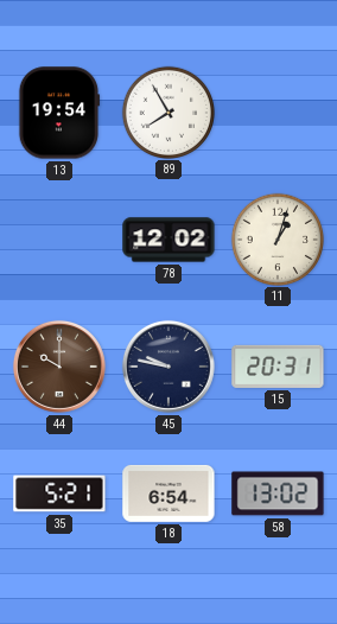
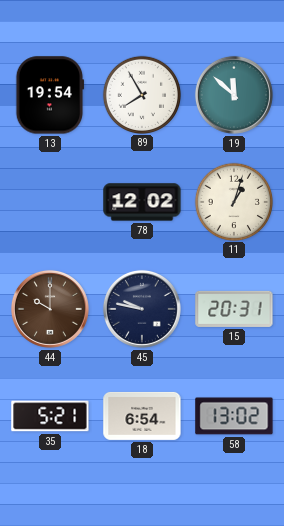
19: none -> 11:52
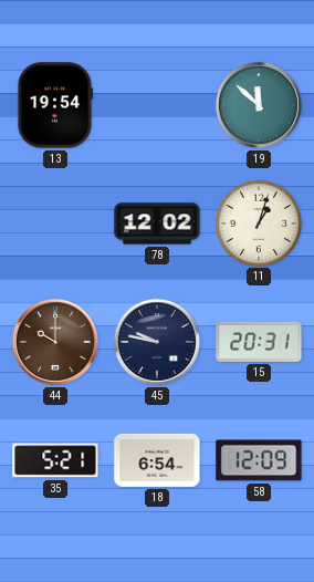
89: 7:55 -> none
58: 13:02 -> 12:09
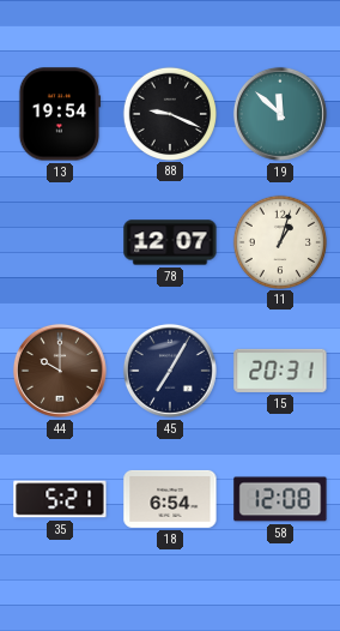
88: none -> 9:19
78: 12:02 -> 12:07
45: 9:47 -> 7:05
58: 12:09 -> 12:08
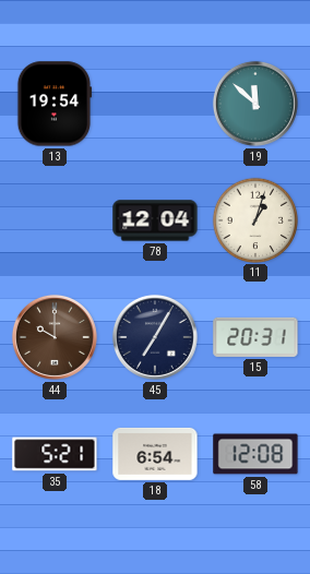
88: 9:19 -> none
78: 12:07 -> 12:04
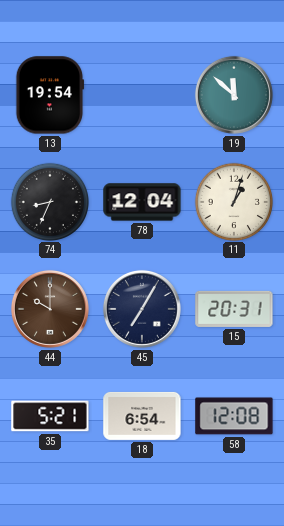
74: none -> 8:34
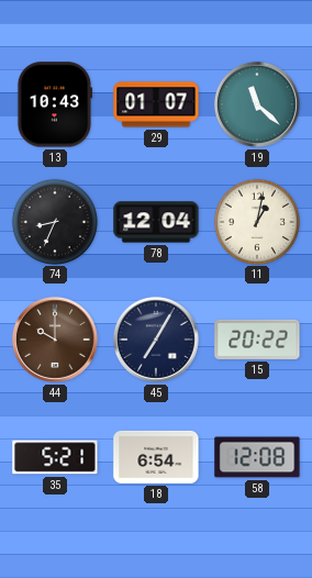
13: 19:54 -> 10:43
29: none -> 01:07
19: 11:52 -> 11:22
11: 1:03 -> 1:02
15: 20:31 -> 20:22
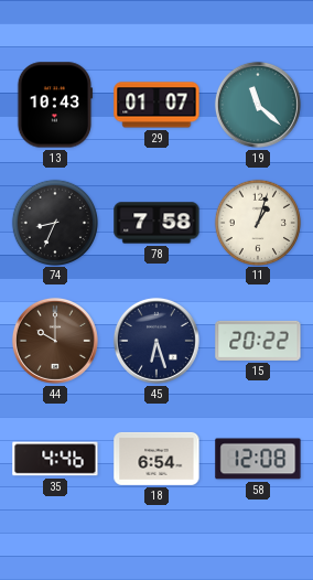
78: 12:04 -> 7:58
11: 1:02 -> 1:03
45: 7:05 -> 6:27
35: 5:21 -> 4:46
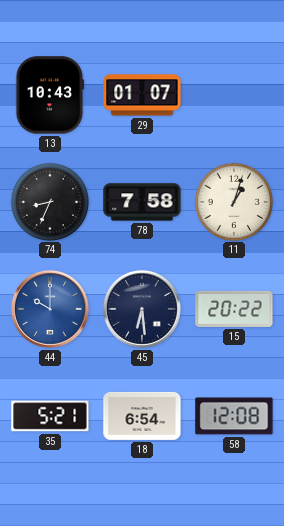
19: 11:22 -> none
44 dial: brown -> blue
45: 6:27 -> 6:29
35: 4:46 -> 5:21
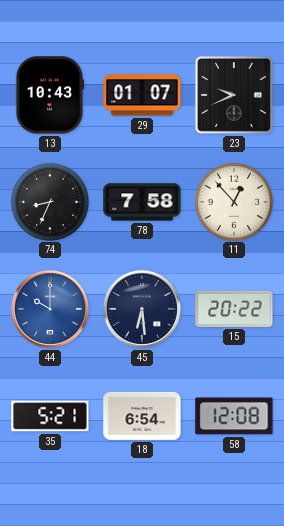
23: none -> 9:41
11: 1:03 -> 12:53
